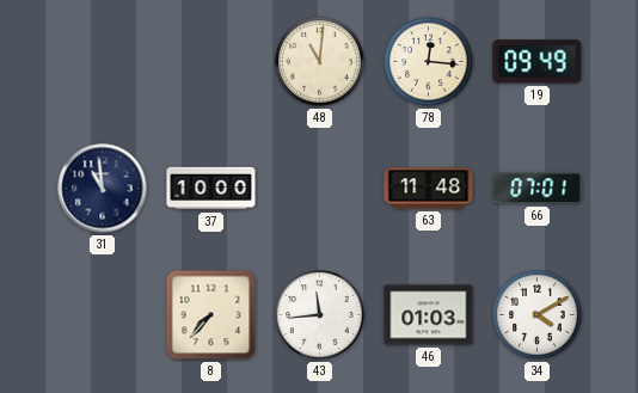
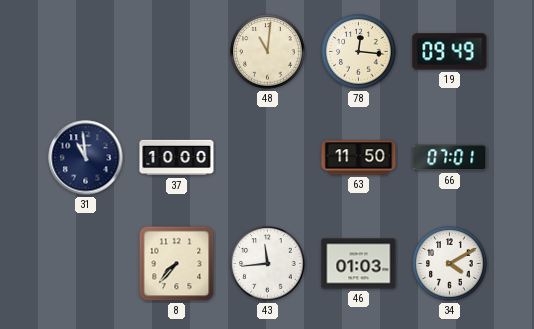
63: 11:48 -> 11:50
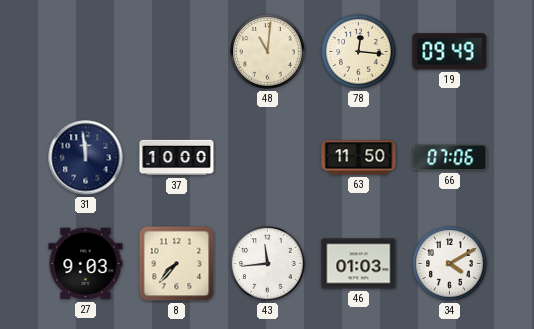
31: 10:59 -> 11:59
66: 07:01 -> 07:06
27: none -> 9:03
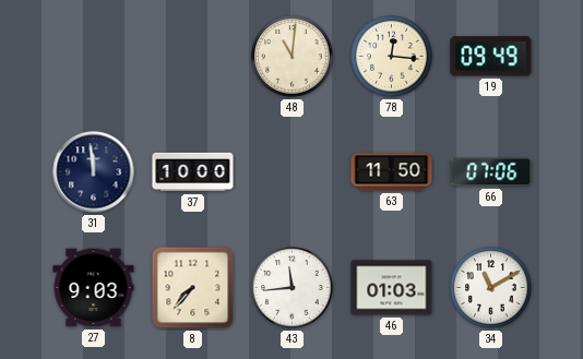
34: 4:10 -> 11:10
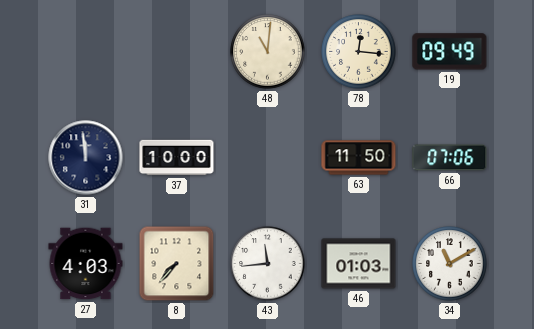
27: 9:03 -> 4:03
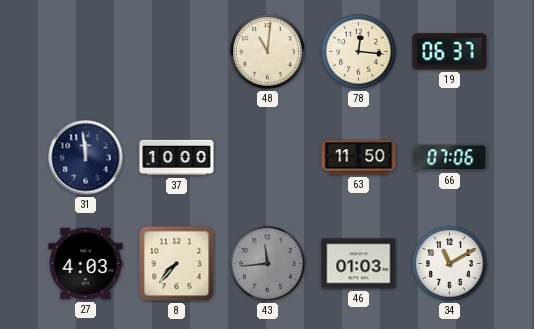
19: 09:49 -> 06:37
43 dial: white -> grey
